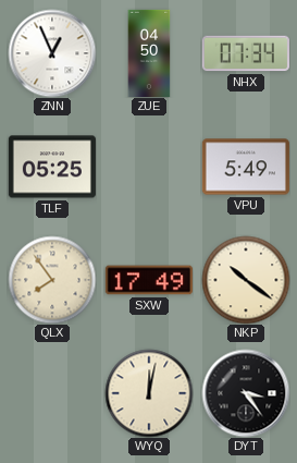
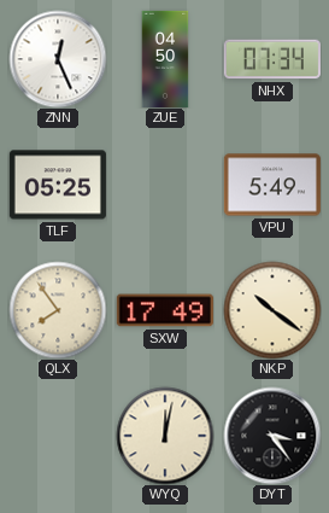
ZNN: 12:56 -> 12:26
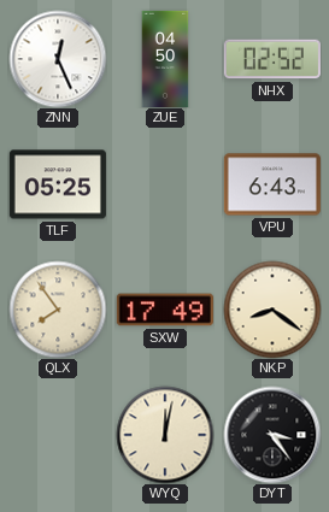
NHX: 07:34 -> 02:52
VPU: 5:49 -> 6:43
NKP: 10:21 -> 8:21
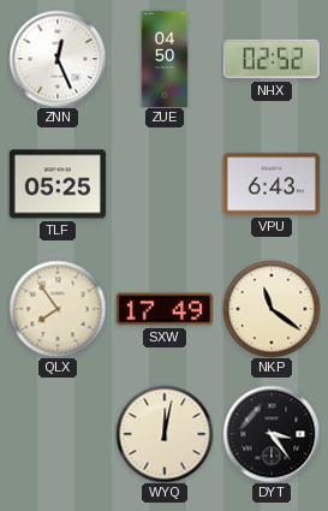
NKP: 8:21 -> 11:21
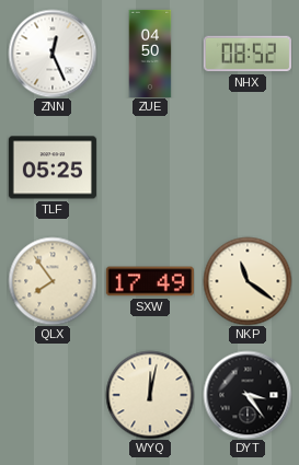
NHX: 02:52 -> 08:52
VPU: 6:43 -> none
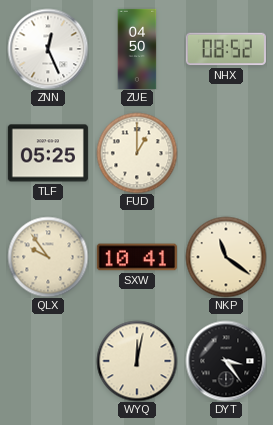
FUD: none -> 1:00
QLX: 7:54 -> 9:54
SXW: 17:49 -> 10:41
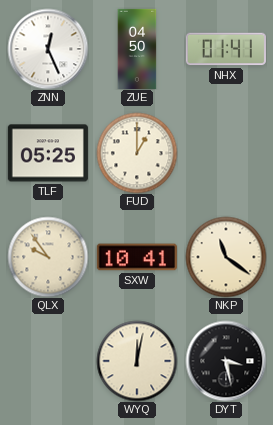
NHX: 08:52 -> 01:41
DYT: 3:24 -> 3:28
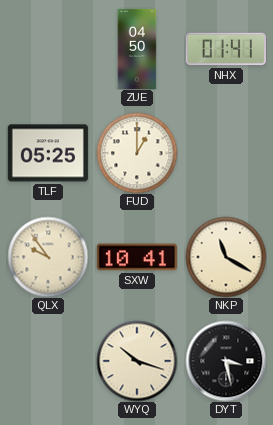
ZNN: 12:26 -> none
NKP: 11:21 -> 11:20
WYQ: 12:02 -> 10:18
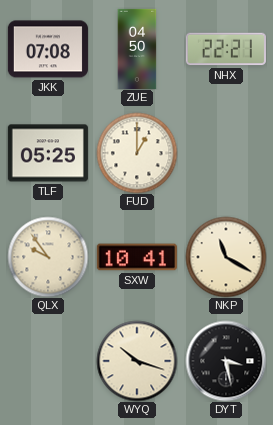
JKK: none -> 07:08
NHX: 01:41 -> 22:21
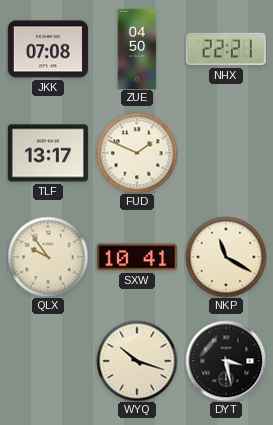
TLF: 05:25 -> 13:17
FUD: 1:00 -> 1:49
